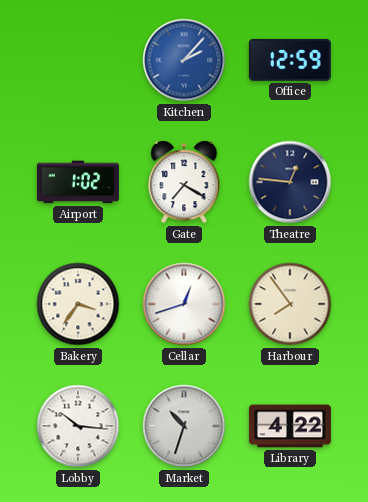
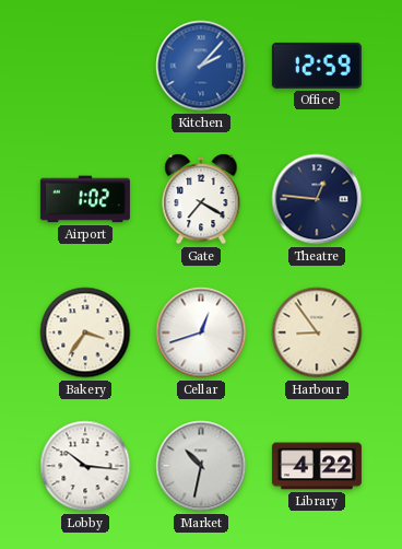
Harbour: 7:54 -> 8:54
Market: 10:33 -> 10:32
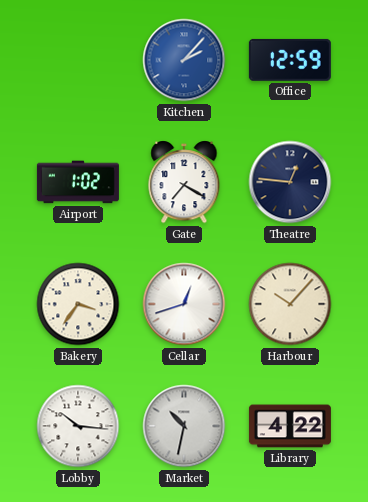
Harbour: 8:54 -> 10:07
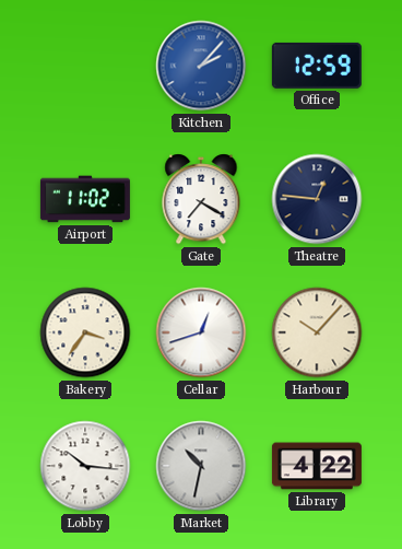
Airport: 1:02 -> 11:02
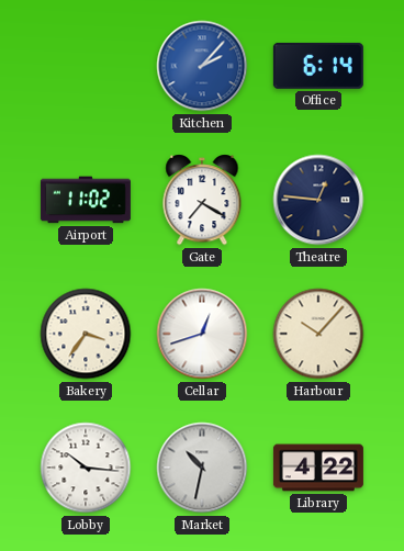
Office: 12:59 -> 6:14
